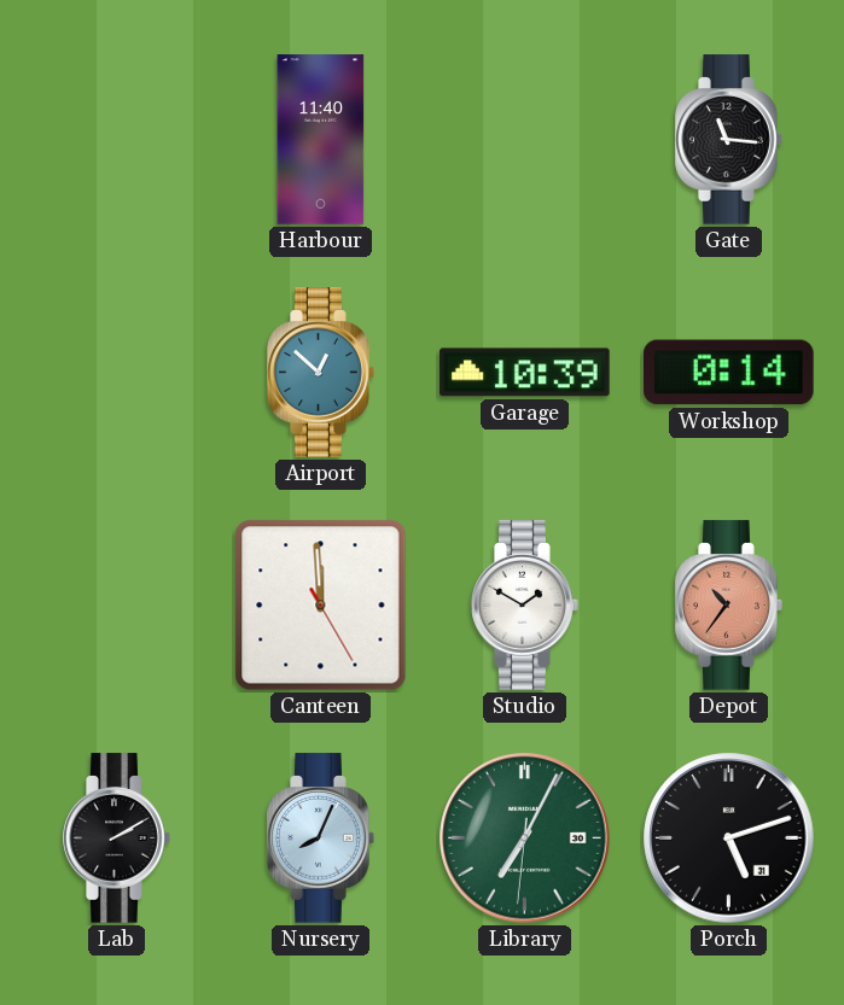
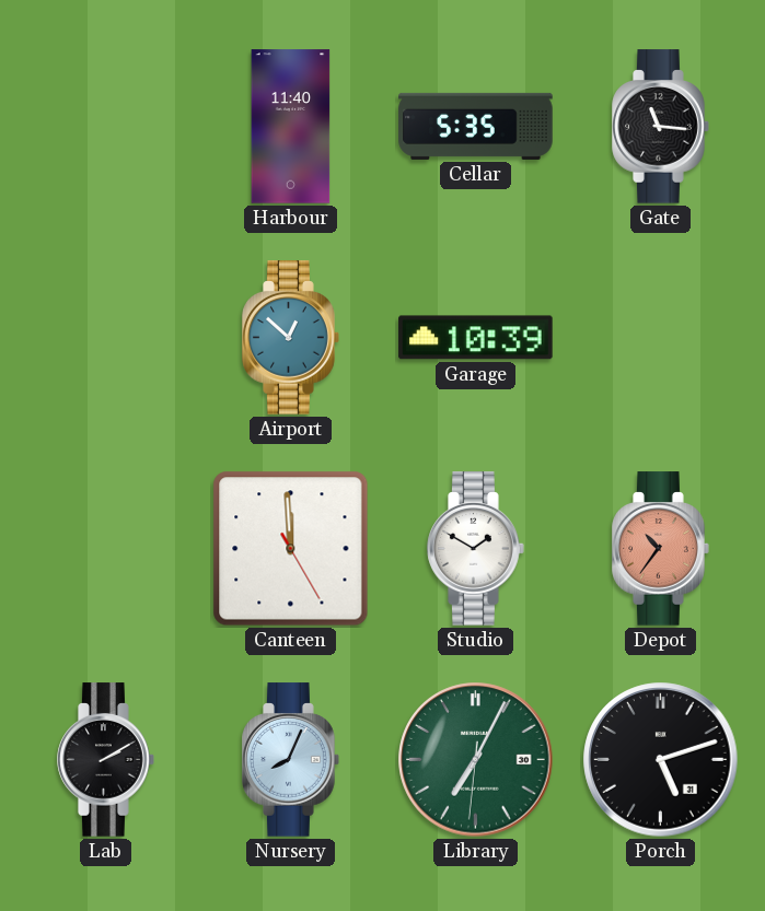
Cellar: none -> 5:35
Workshop: 0:14 -> none
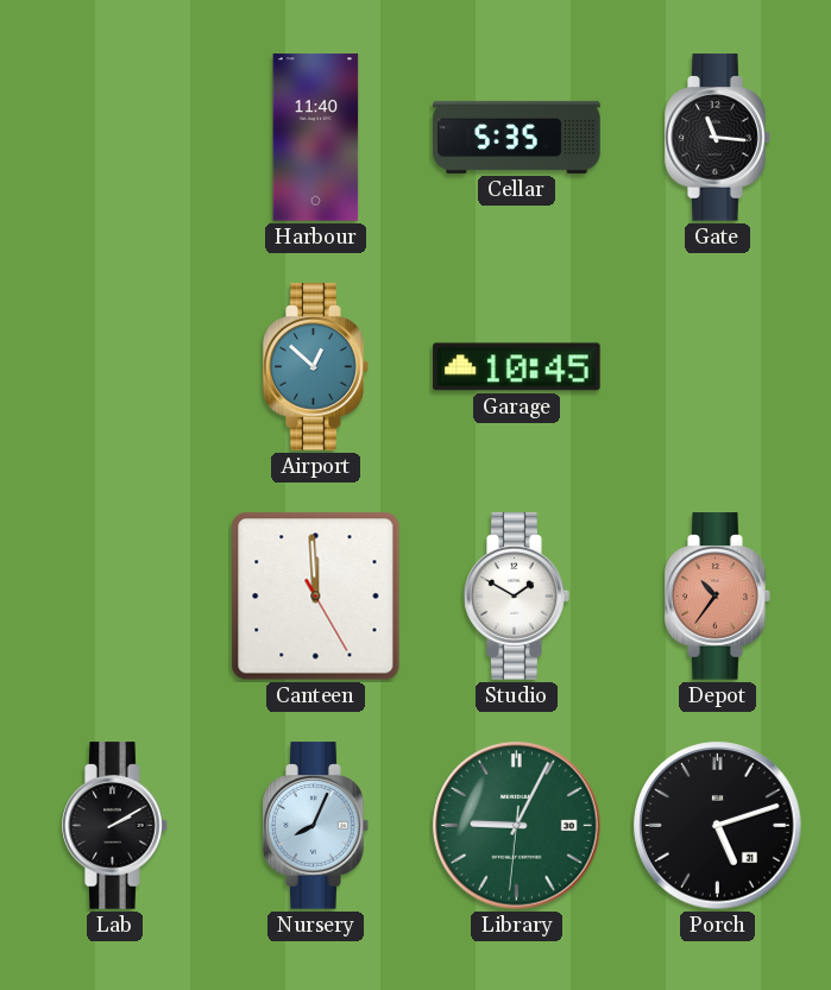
Garage: 10:39 -> 10:45
Library: 7:04 -> 9:04
